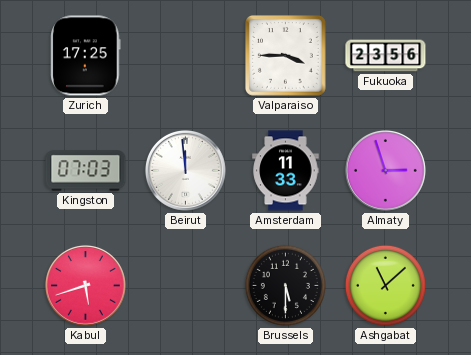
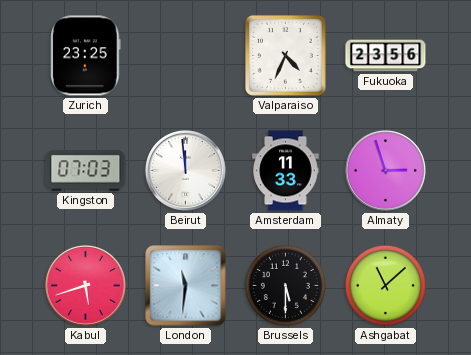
Zurich: 17:25 -> 23:25
Valparaiso: 3:45 -> 4:34
London: none -> 11:31
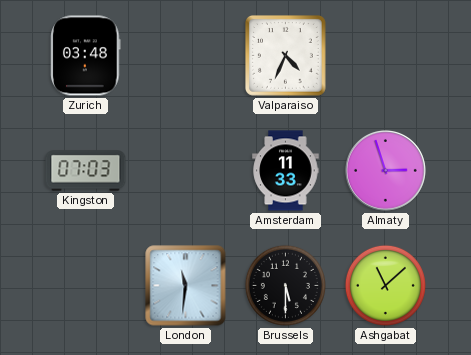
Zurich: 23:25 -> 03:48
Fukuoka: 23:56 -> none
Beirut: 11:59 -> none
Kabul: 5:42 -> none
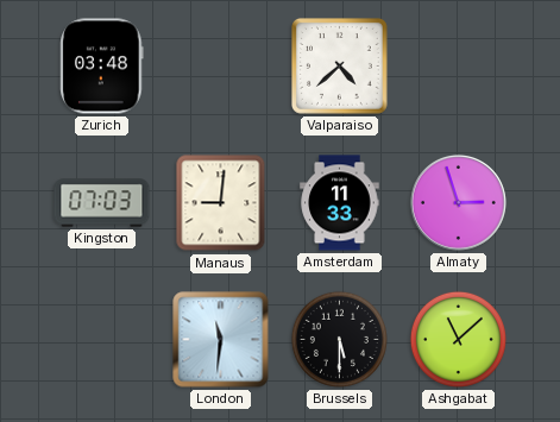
Valparaiso: 4:34 -> 4:38
Manaus: none -> 9:01
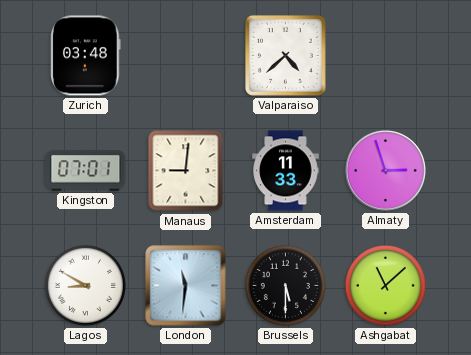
Kingston: 07:03 -> 07:01
Lagos: none -> 8:50
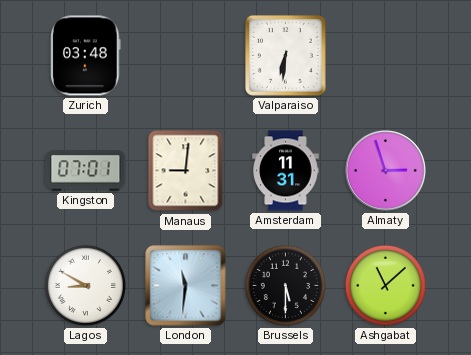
Valparaiso: 4:38 -> 6:31
Amsterdam: 11:33 -> 11:31
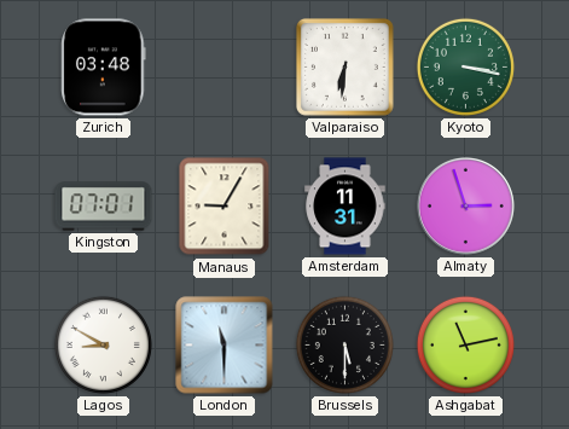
Kyoto: none -> 3:17
Manaus: 9:01 -> 9:05
London: 11:31 -> 11:30
Ashgabat: 11:08 -> 11:13
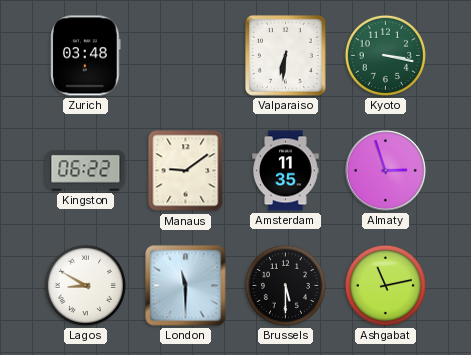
Kingston: 07:01 -> 06:22
Manaus: 9:05 -> 9:09
Amsterdam: 11:31 -> 11:35
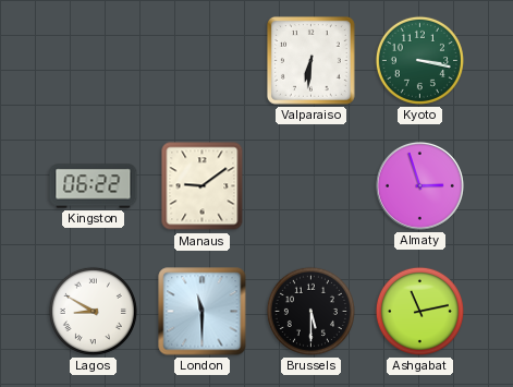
Zurich: 03:48 -> none
Amsterdam: 11:35 -> none
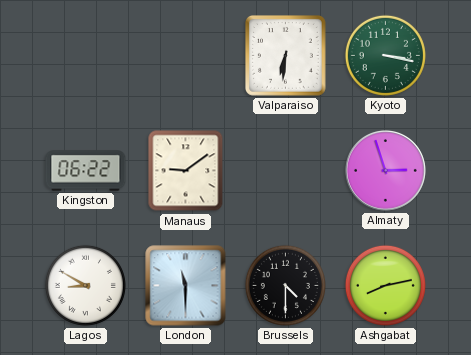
Brussels: 5:30 -> 4:30
Ashgabat: 11:13 -> 8:13
